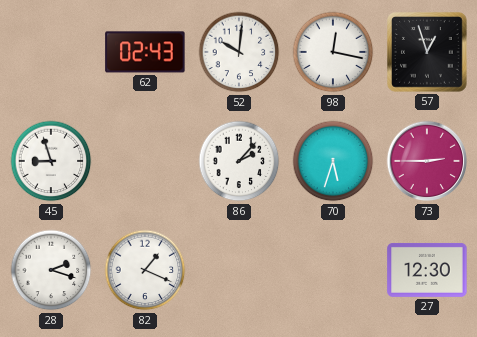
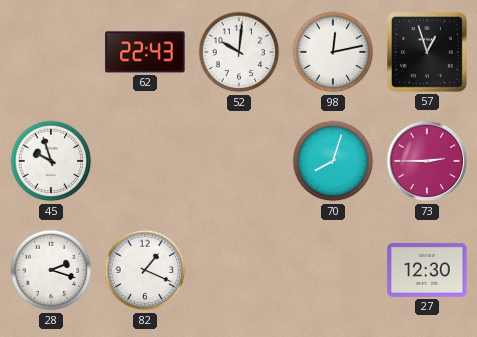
62: 02:43 -> 22:43
98: 12:17 -> 12:13
45: 8:57 -> 9:57
86: 2:07 -> none
70: 5:33 -> 8:03
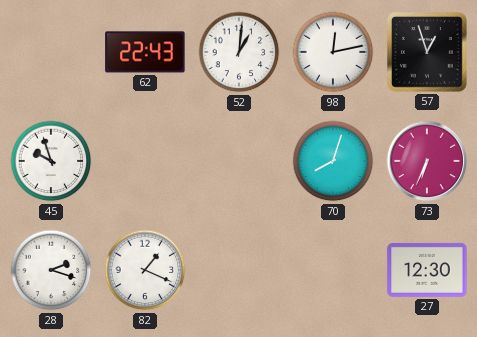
52: 10:01 -> 1:01
73: 2:45 -> 6:34
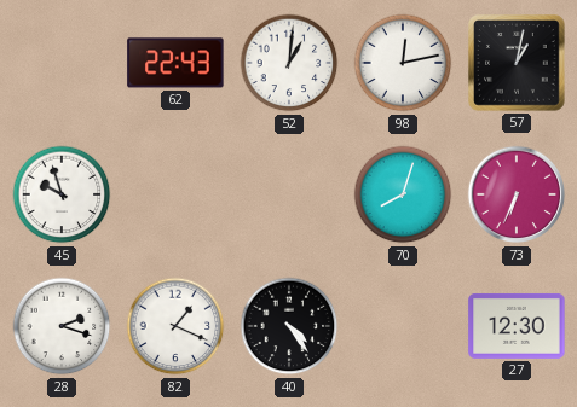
57: 12:57 -> 1:02
40: none -> 4:24
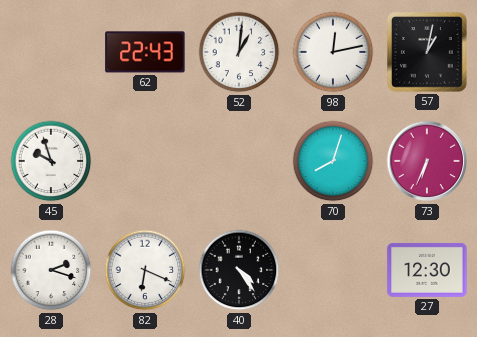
82: 1:19 -> 6:19
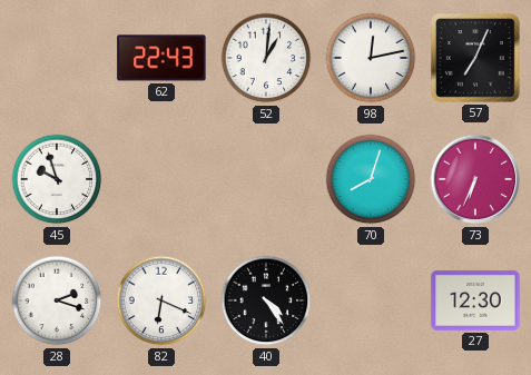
57: 1:02 -> 7:04
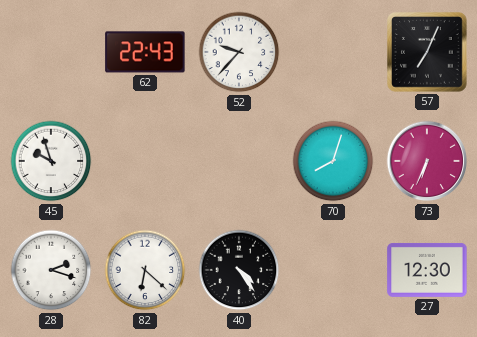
52: 1:01 -> 9:37
98: 12:13 -> none
82: 6:19 -> 6:22
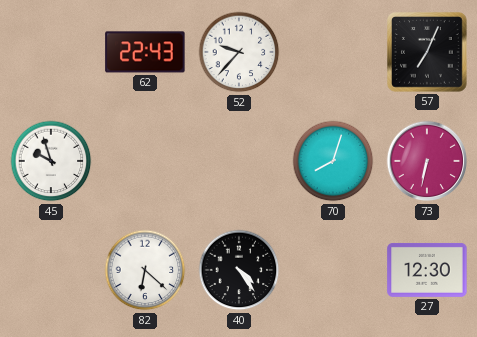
73: 6:34 -> 6:32
28: 2:18 -> none
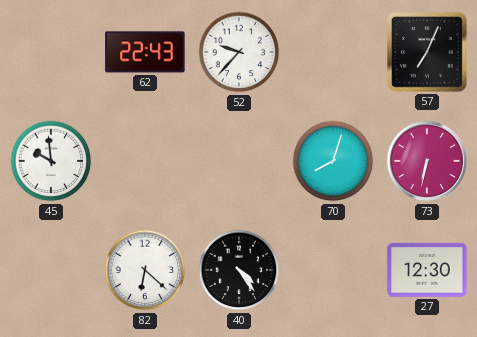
45: 9:57 -> 9:59
